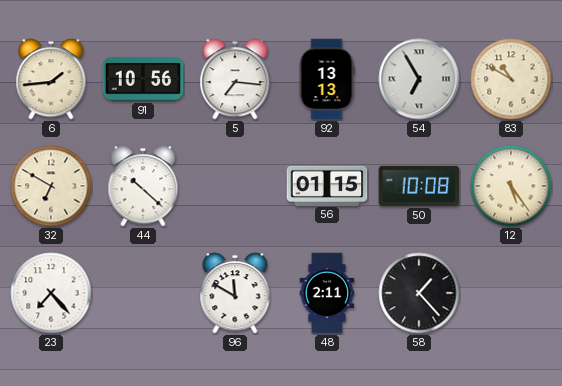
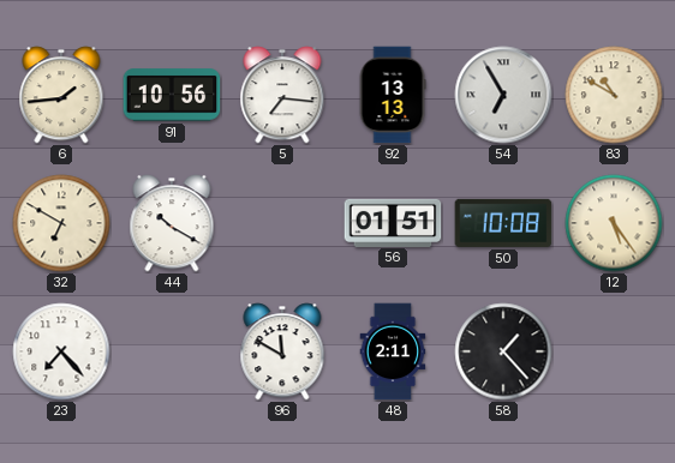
44: 10:22 -> 10:20
56: 01:15 -> 01:51
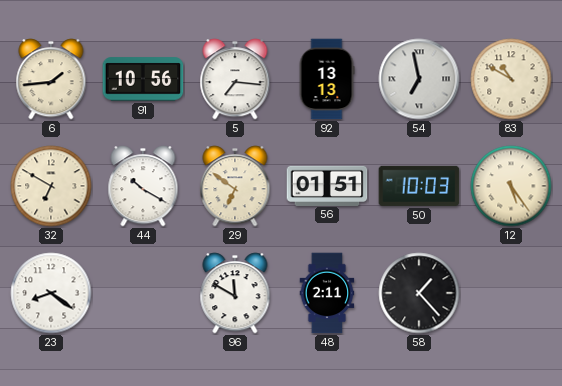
54: 6:55 -> 6:58
29: none -> 6:51
50: 10:08 -> 10:03
23: 7:23 -> 8:21
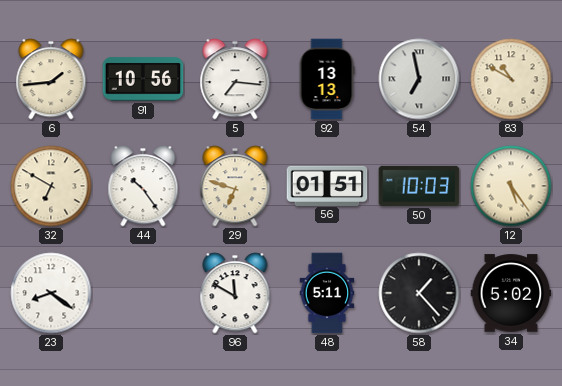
44: 10:20 -> 10:24
29: 6:51 -> 6:48
48: 2:11 -> 5:11
34: none -> 5:02
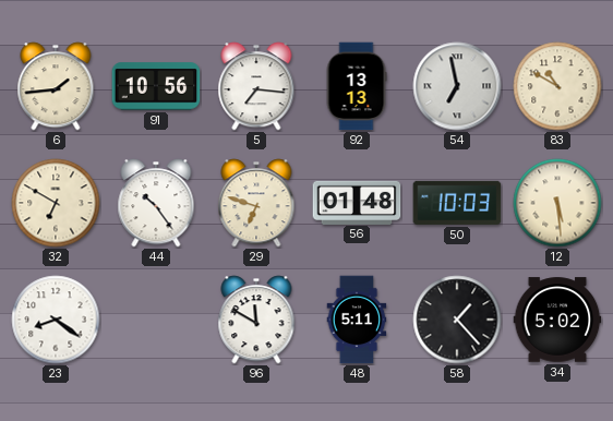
56: 01:51 -> 01:48
12: 5:24 -> 5:29
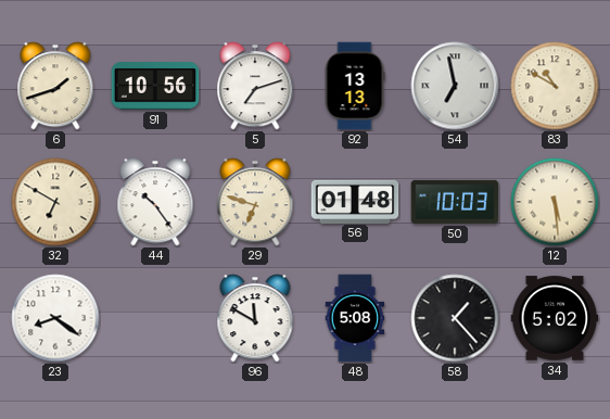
6: 1:44 -> 1:42
5: 7:16 -> 7:12
48: 5:11 -> 5:08
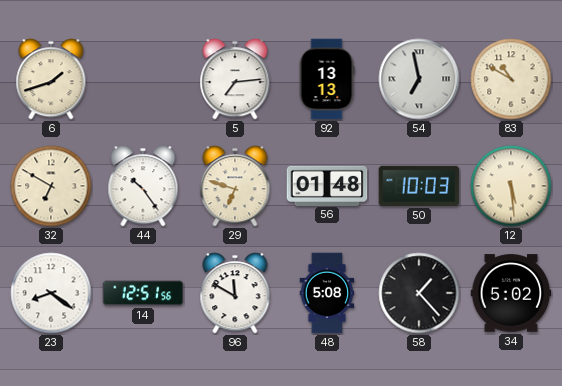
91: 10:56 -> none
5: 7:12 -> 7:14
14: none -> 12:51
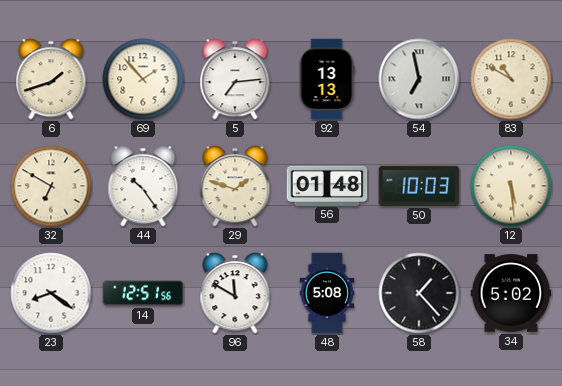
69: none -> 1:53
29: 6:48 -> 1:48
